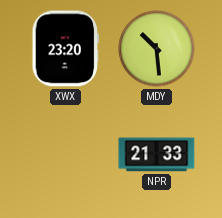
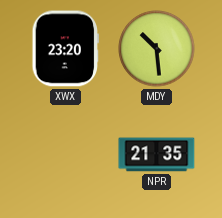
NPR: 21:33 -> 21:35
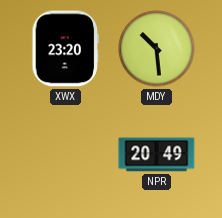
NPR: 21:35 -> 20:49
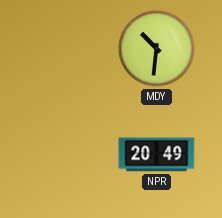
XWX: 23:20 -> none
MDY: 10:29 -> 10:31
